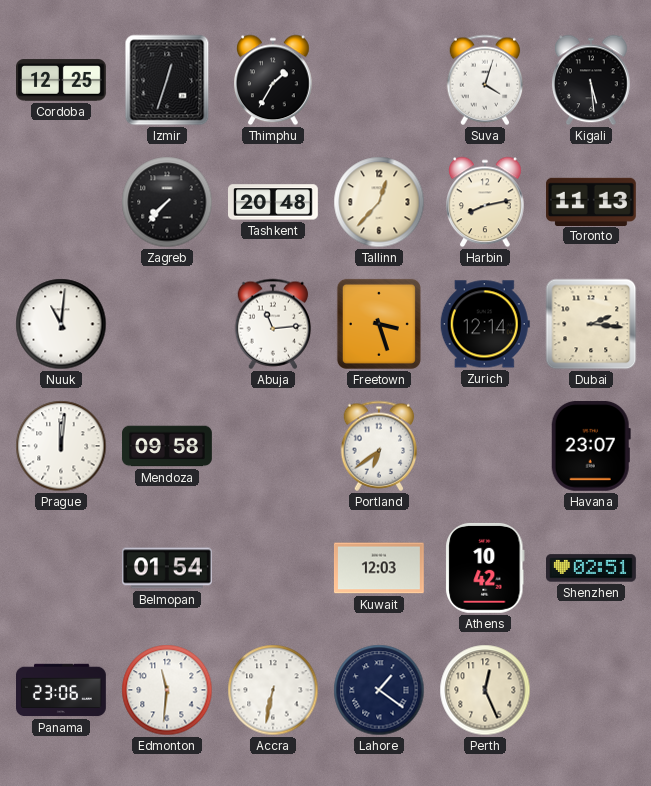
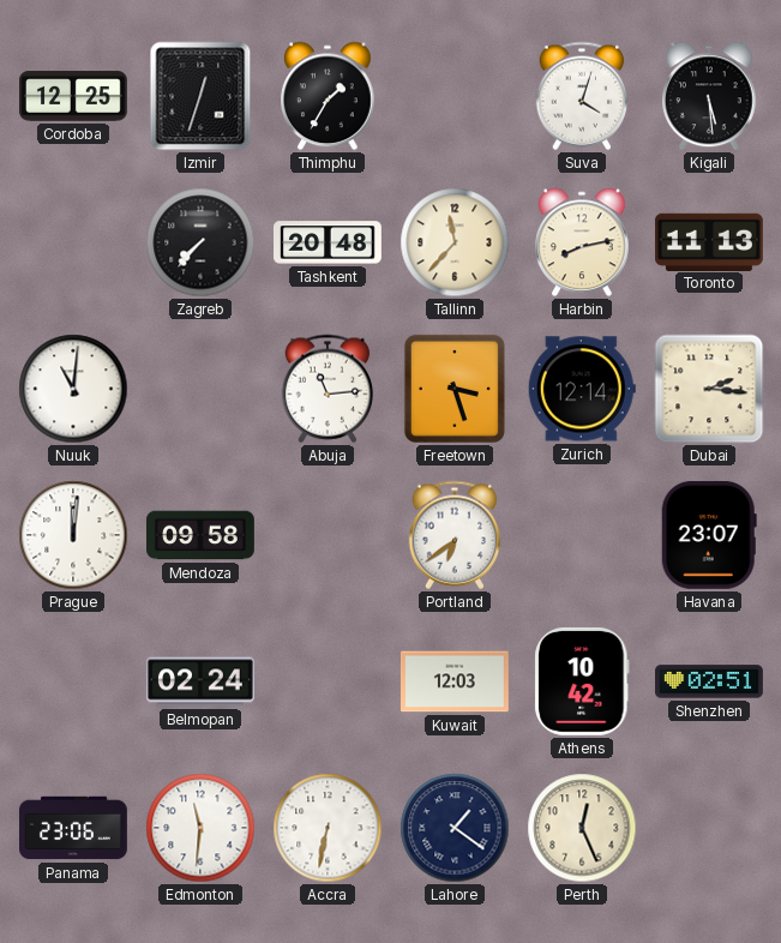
Tallinn: 12:37 -> 11:37
Belmopan: 01:54 -> 02:24
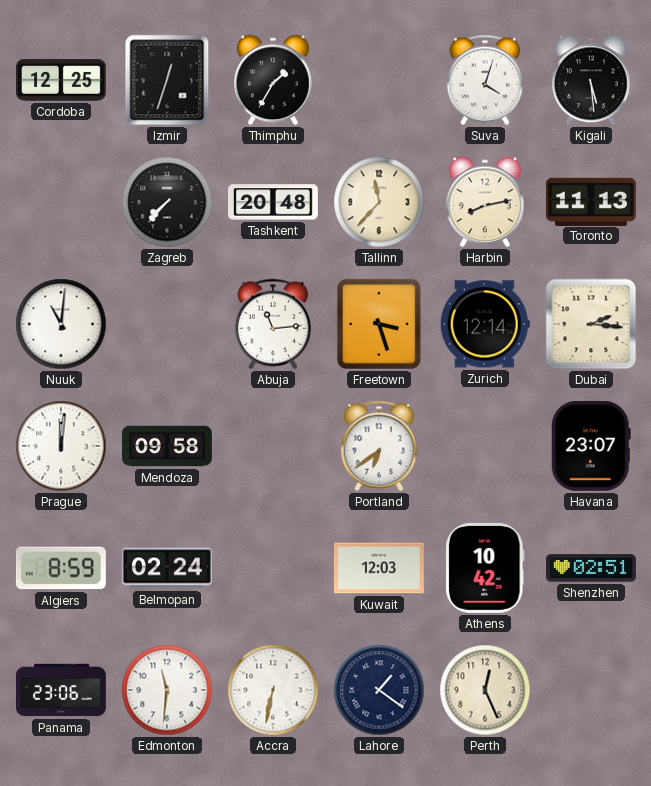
Algiers: none -> 8:59
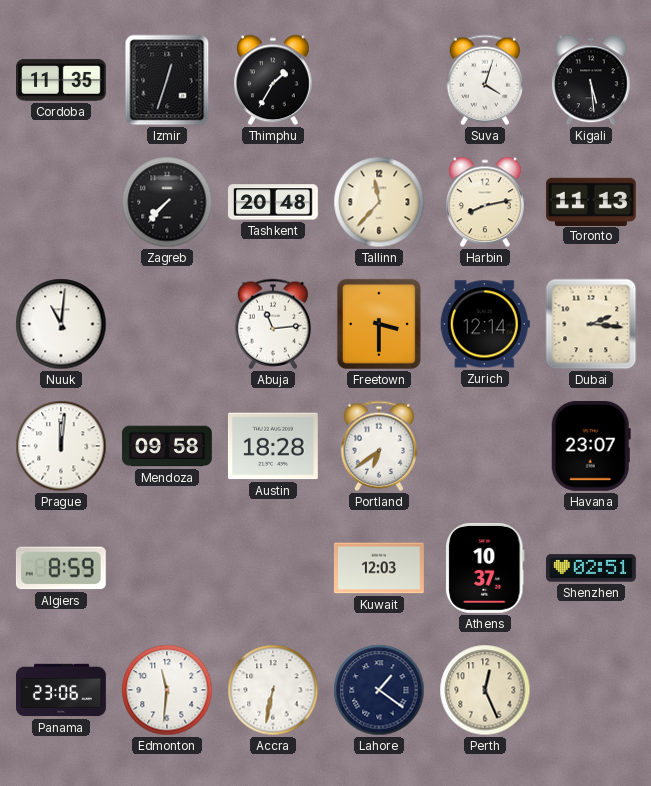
Cordoba: 12:25 -> 11:35
Freetown: 3:27 -> 3:30
Austin: none -> 18:28
Belmopan: 02:24 -> none
Athens: 10:42 -> 10:37
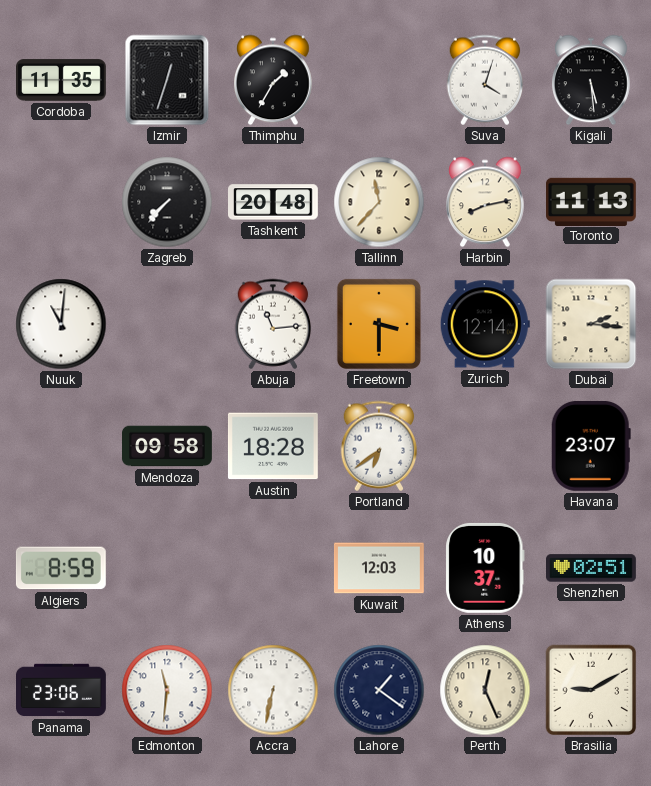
Prague: 12:01 -> none
Brasilia: none -> 9:10
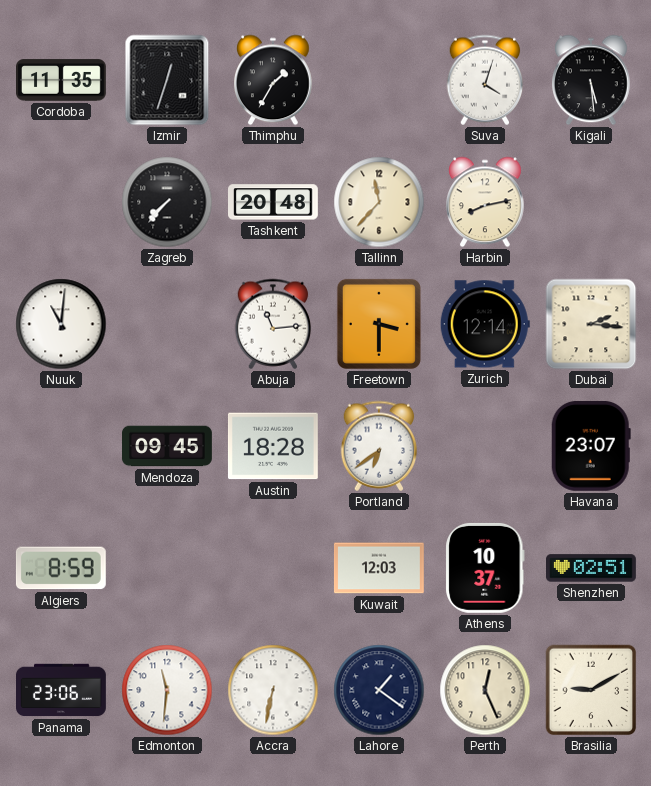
Toronto: 11:13 -> none
Mendoza: 09:58 -> 09:45
